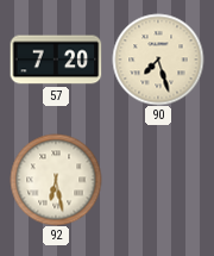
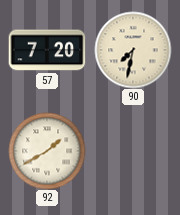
90: 7:27 -> 7:32
92: 6:28 -> 1:40
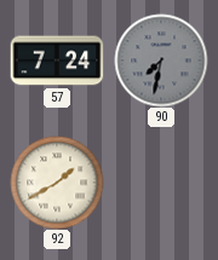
57: 7:20 -> 7:24
90 dial: cream -> grey
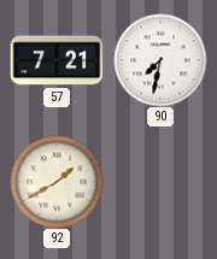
57: 7:24 -> 7:21
90 dial: grey -> white
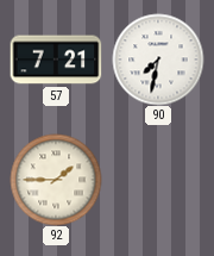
92: 1:40 -> 1:45
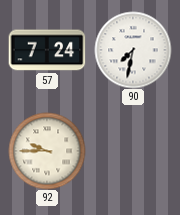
57: 7:21 -> 7:24
92: 1:45 -> 9:45
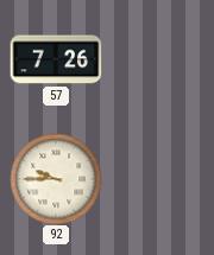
57: 7:24 -> 7:26
90: 7:32 -> none
